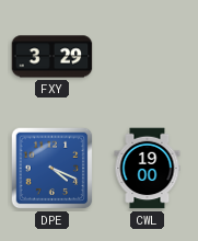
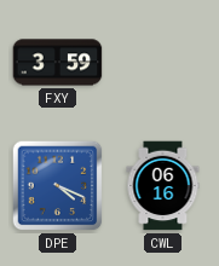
FXY: 3:29 -> 3:59
CWL: 19:00 -> 06:16
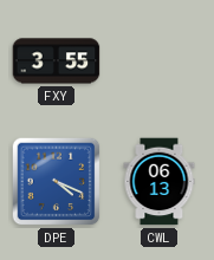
FXY: 3:59 -> 3:55
CWL: 06:16 -> 06:13
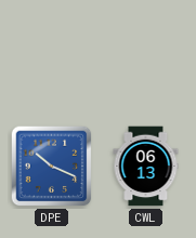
FXY: 3:55 -> none
DPE: 4:19 -> 10:19
